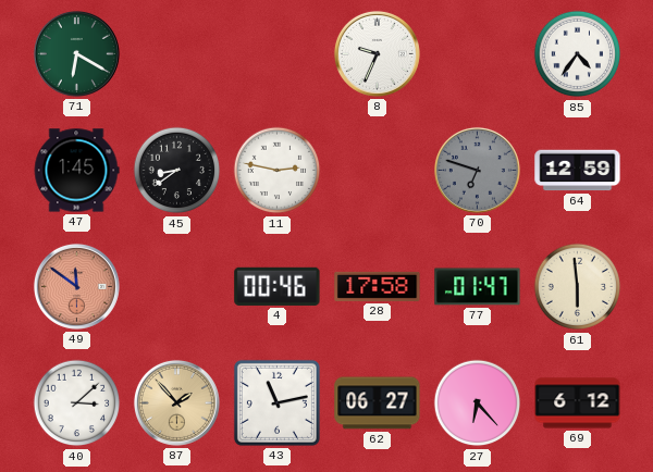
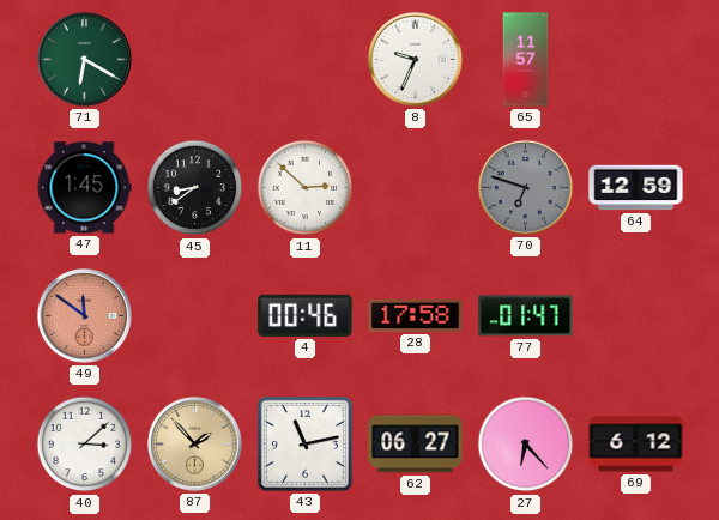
65: none -> 11:57
85: 4:36 -> none
11: 2:47 -> 2:52
61: 5:59 -> none
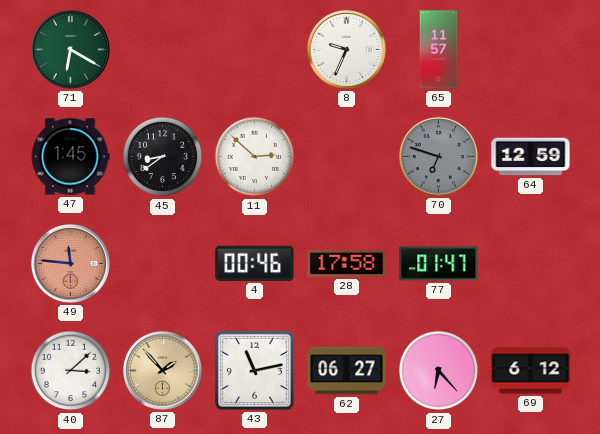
49: 11:51 -> 11:46
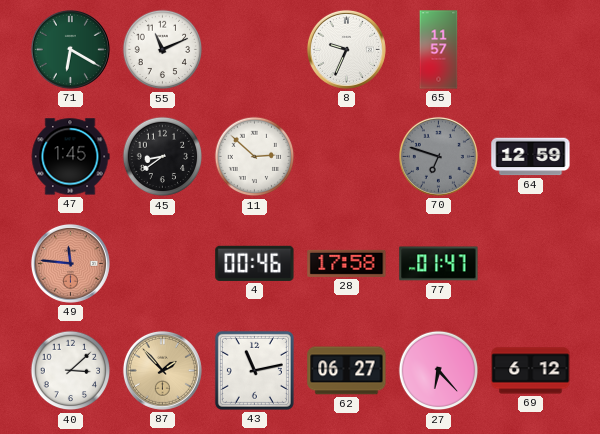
55: none -> 11:11
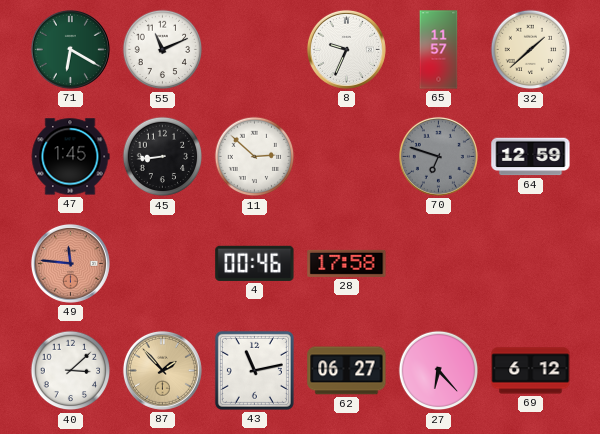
32: none -> 1:38
45: 8:39 -> 8:44
77: 01:47 -> none
